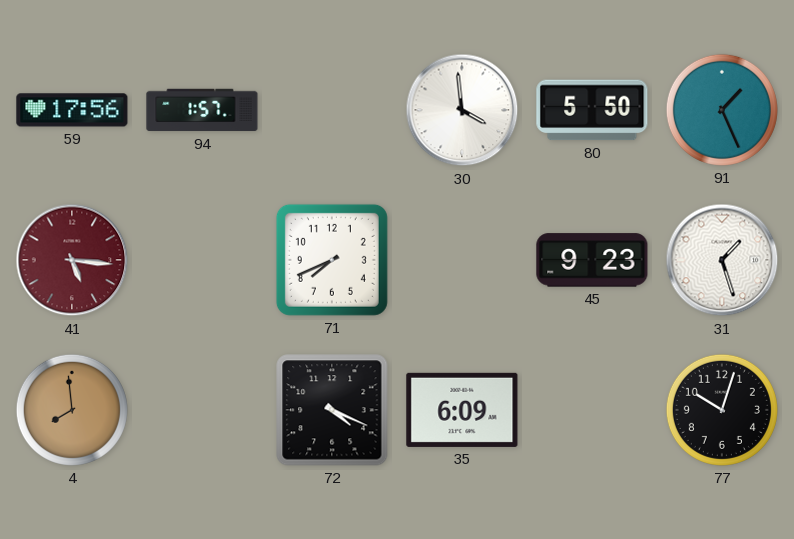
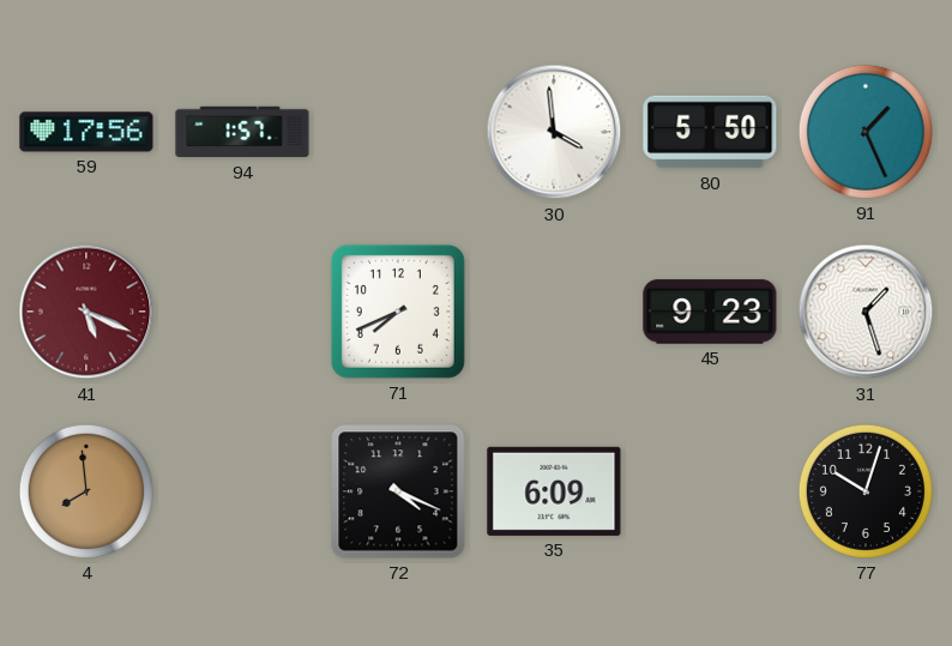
41: 5:16 -> 5:19
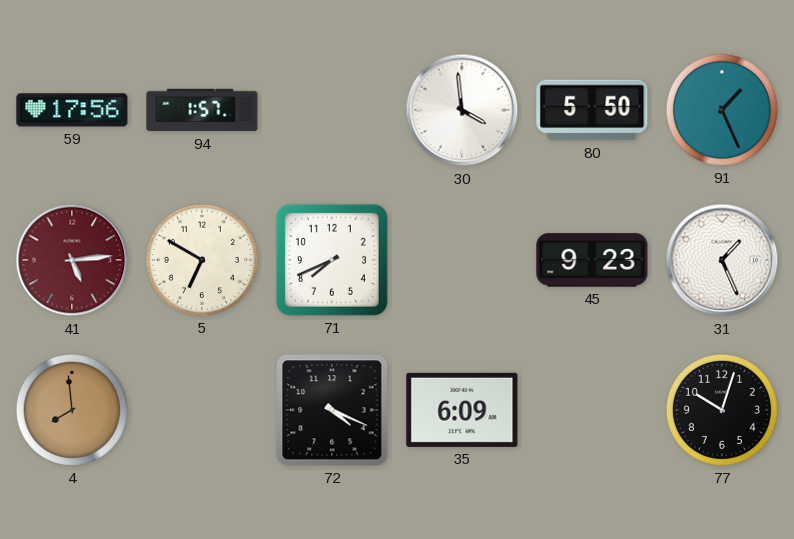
41: 5:19 -> 5:14
5: none -> 6:50
31: 1:27 -> 1:26
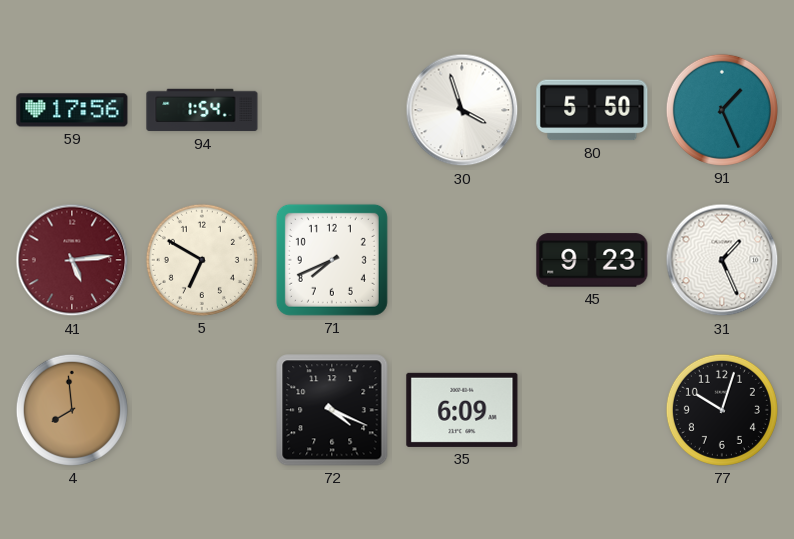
94: 1:57 -> 1:54
30: 3:59 -> 3:57
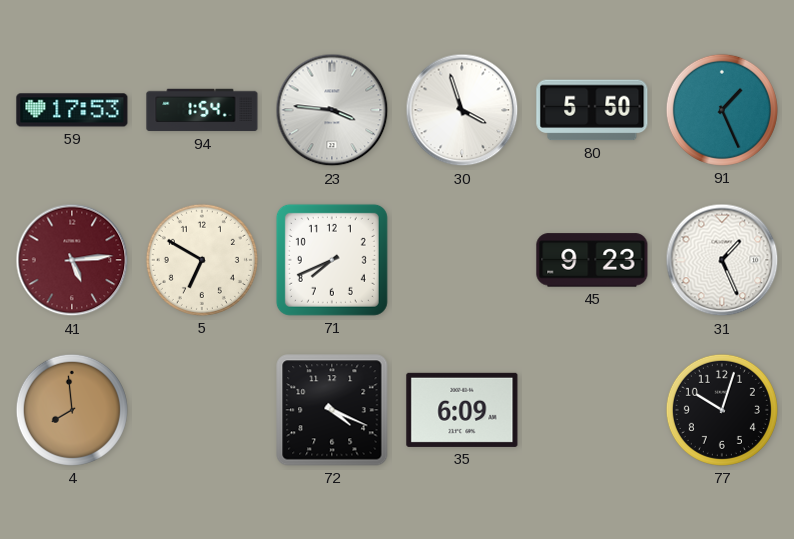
59: 17:56 -> 17:53
23: none -> 3:46
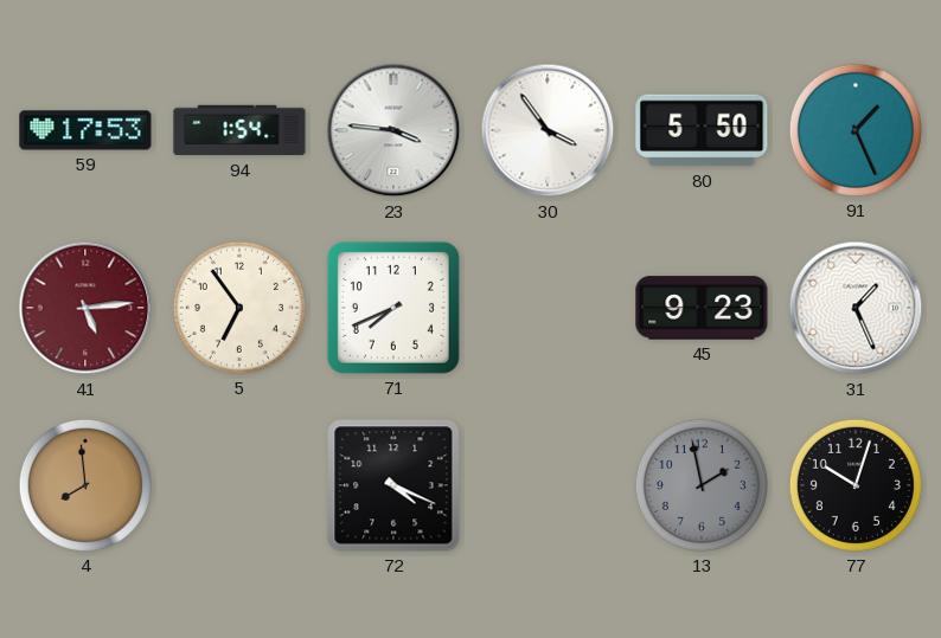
30: 3:57 -> 3:54
5: 6:50 -> 6:54
35: 6:09 -> none
13: none -> 1:58
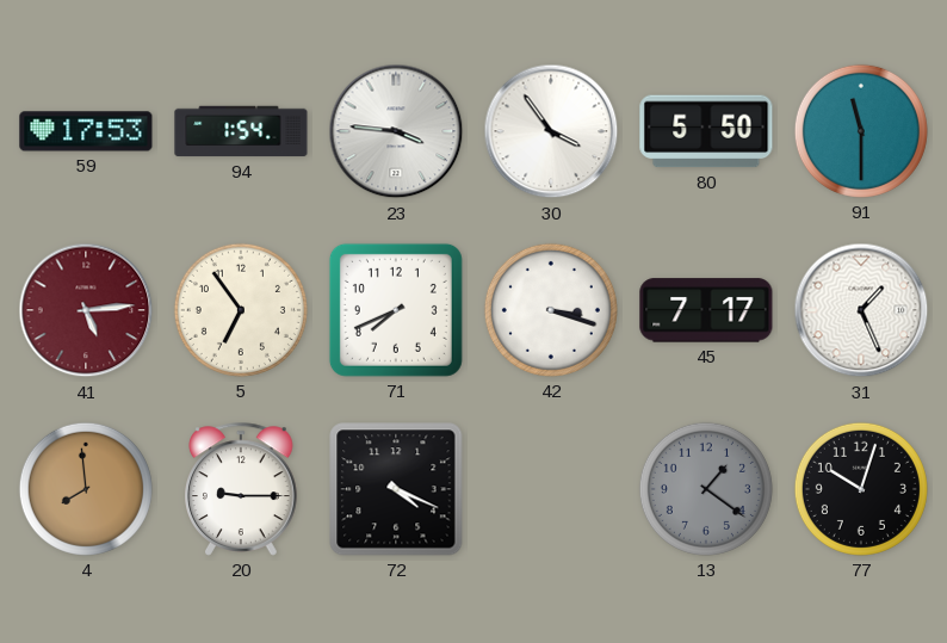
91: 1:26 -> 11:30
42: none -> 3:18
45: 9:23 -> 7:17
20: none -> 9:15
13: 1:58 -> 1:21
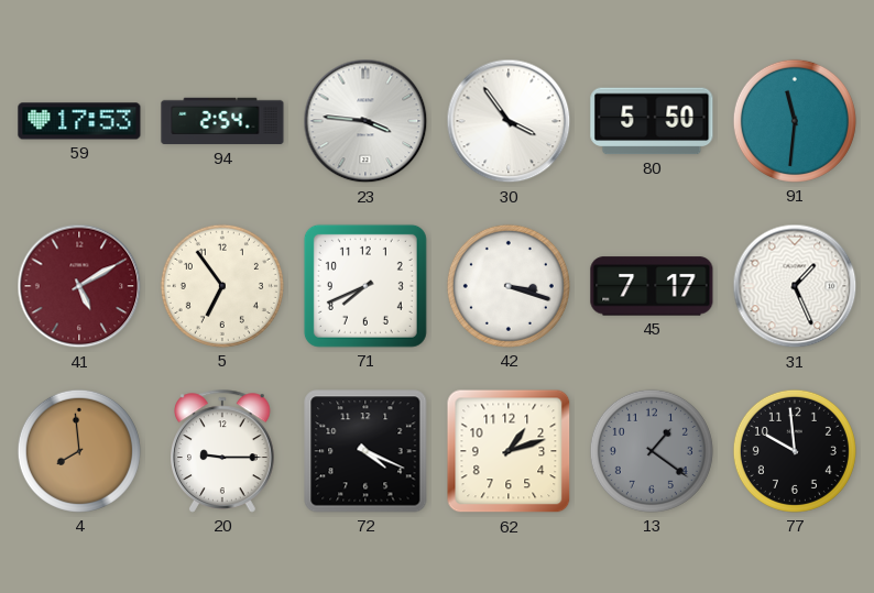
94: 1:54 -> 2:54
91: 11:30 -> 11:31
41: 5:14 -> 5:10
62: none -> 1:12
77: 10:03 -> 9:59
